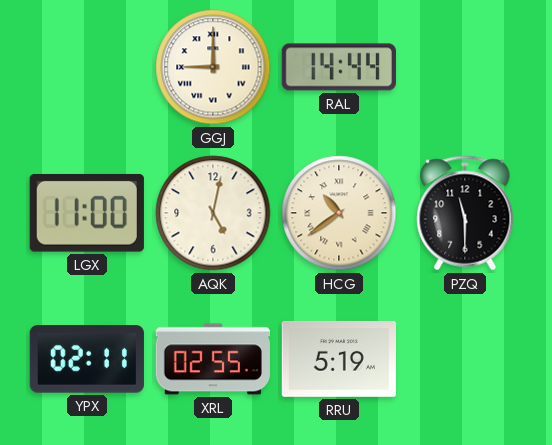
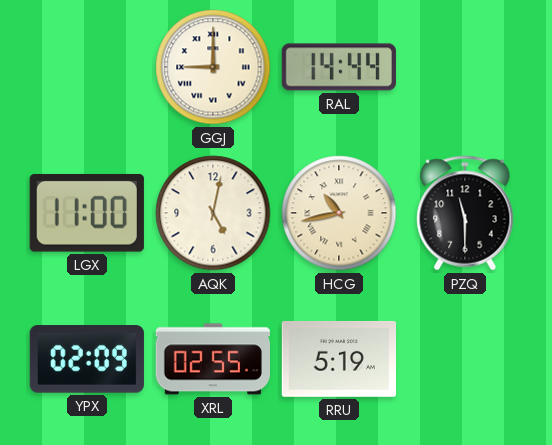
HCG: 10:39 -> 10:43
YPX: 02:11 -> 02:09
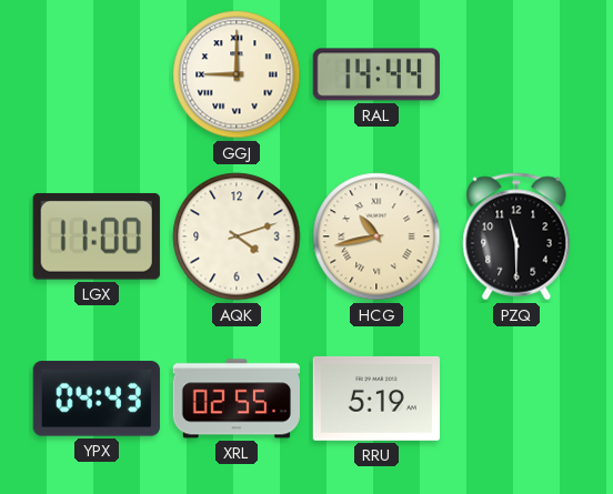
AQK: 5:02 -> 4:12
YPX: 02:09 -> 04:43
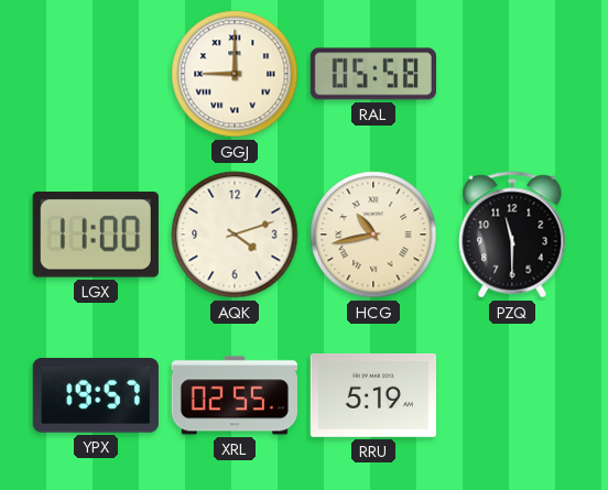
RAL: 14:44 -> 05:58
YPX: 04:43 -> 19:57
